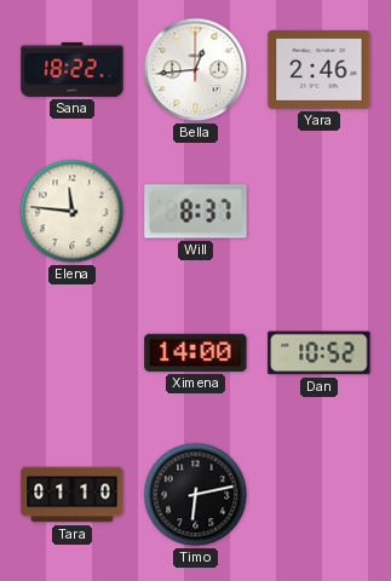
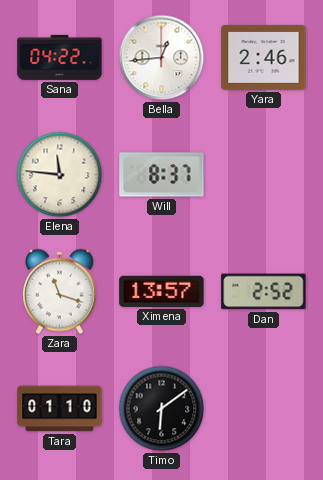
Sana: 18:22 -> 04:22
Zara: none -> 11:18
Ximena: 14:00 -> 13:57
Dan: 10:52 -> 2:52
Timo: 6:13 -> 6:09
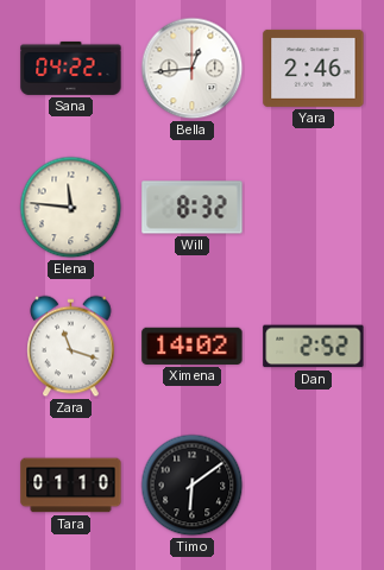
Will: 8:37 -> 8:32
Ximena: 13:57 -> 14:02
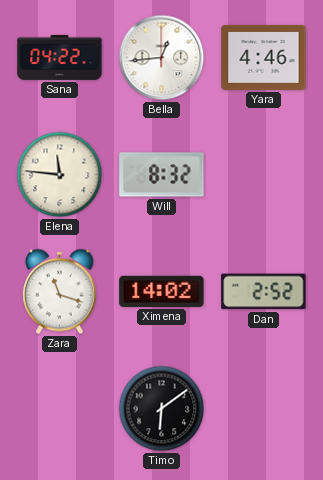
Yara: 2:46 -> 4:46
Tara: 01:10 -> none
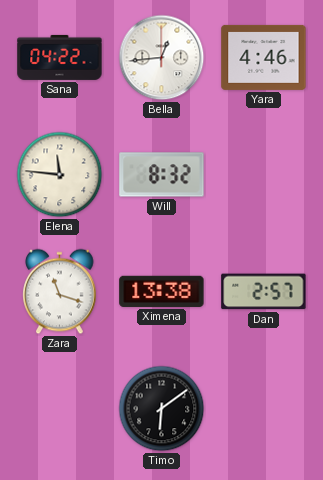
Ximena: 14:02 -> 13:38
Dan: 2:52 -> 2:57
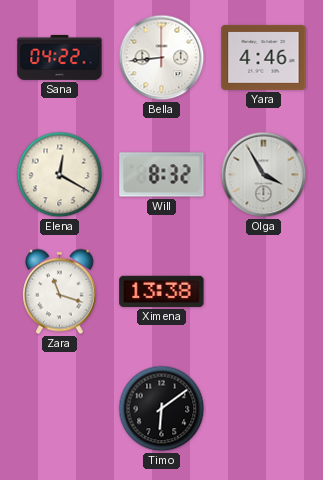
Bella: 12:44 -> 8:44
Elena: 11:46 -> 12:20
Olga: none -> 3:55
Dan: 2:57 -> none
